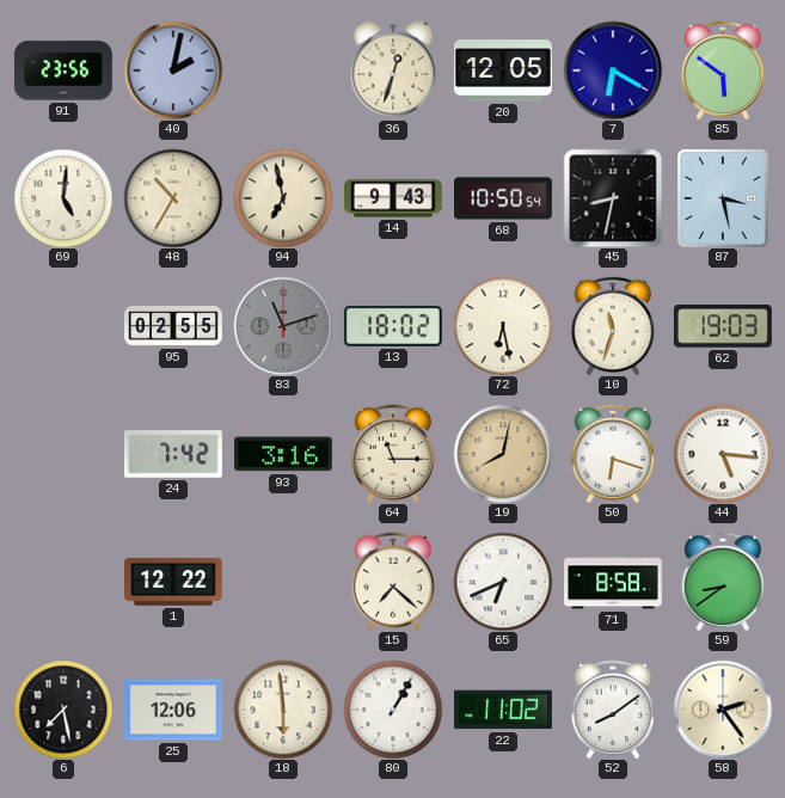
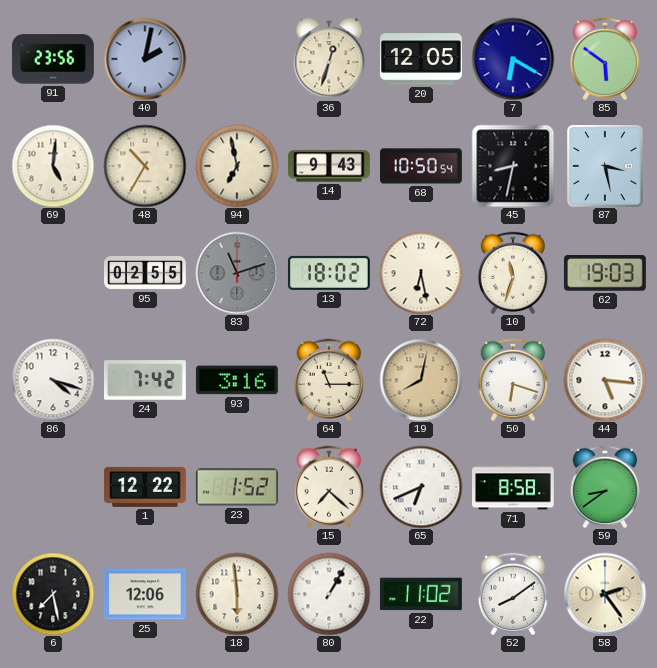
86: none -> 4:18
23: none -> 1:52
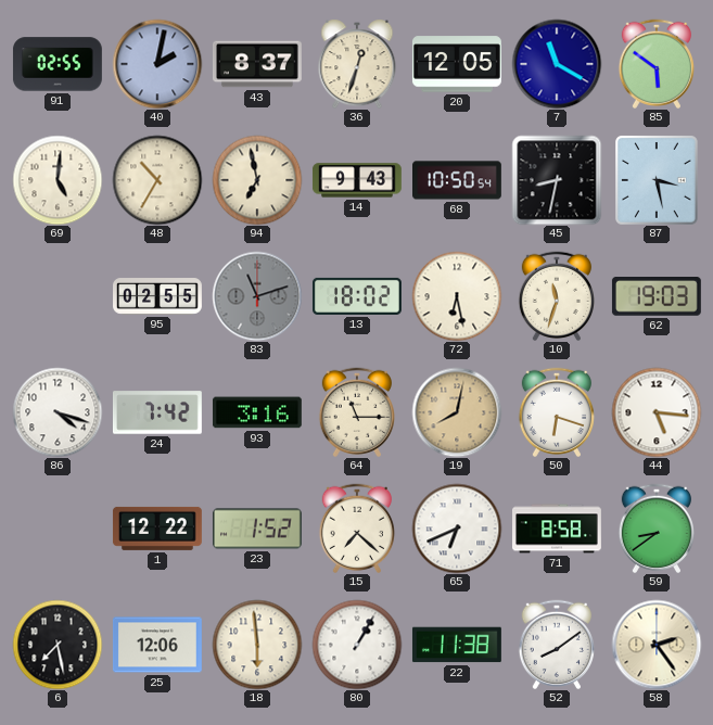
91: 23:56 -> 02:55
43: none -> 8:37
7: 6:20 -> 11:20
22: 11:02 -> 11:38
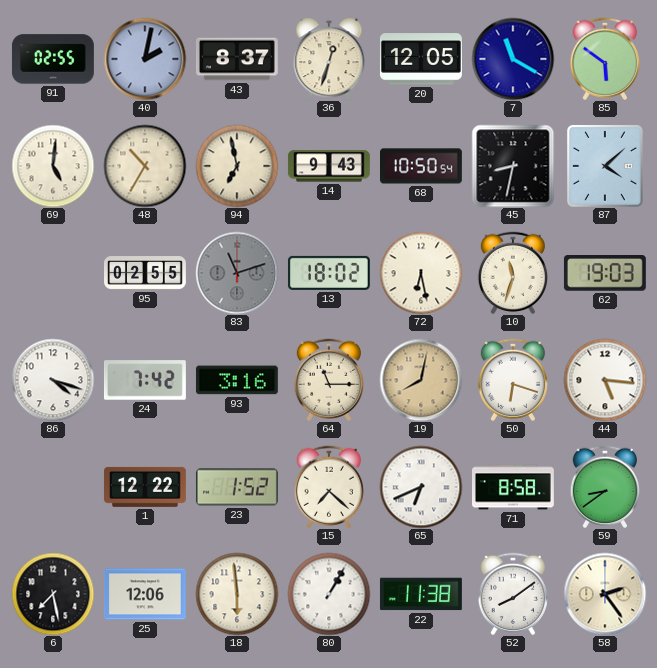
87: 3:28 -> 4:08
